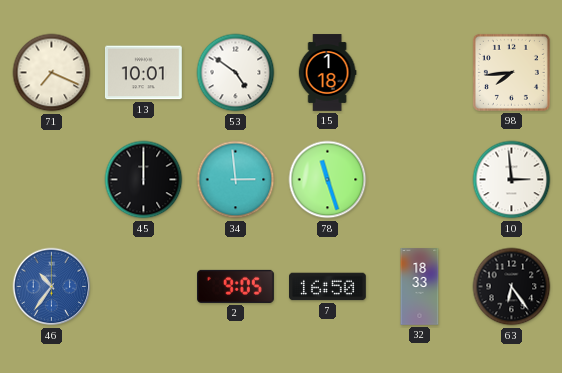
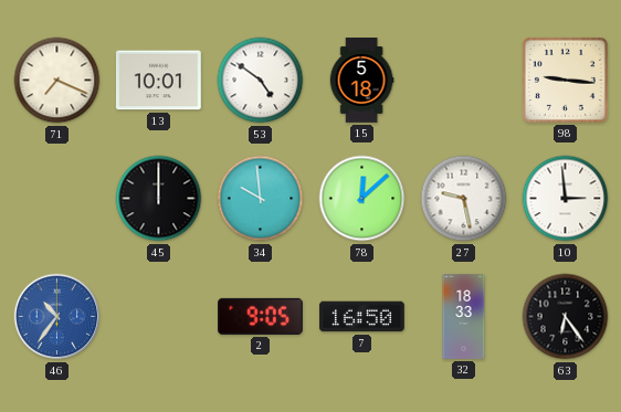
15: 1:18 -> 5:18
98: 7:44 -> 9:16
34: 2:59 -> 9:59
78: 11:27 -> 12:08
27: none -> 9:28
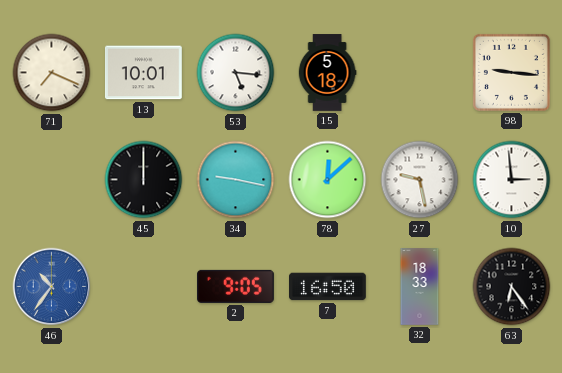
53: 4:51 -> 5:16
34: 9:59 -> 9:17
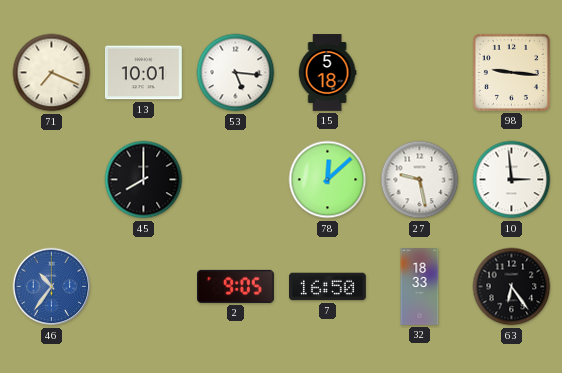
45: 12:00 -> 8:00
34: 9:17 -> none
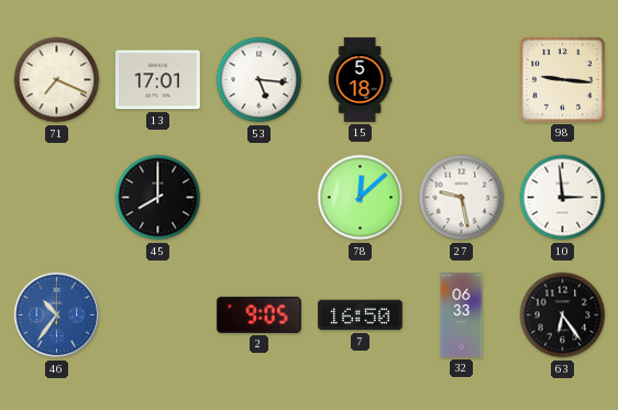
13: 10:01 -> 17:01
32: 18:33 -> 06:33
